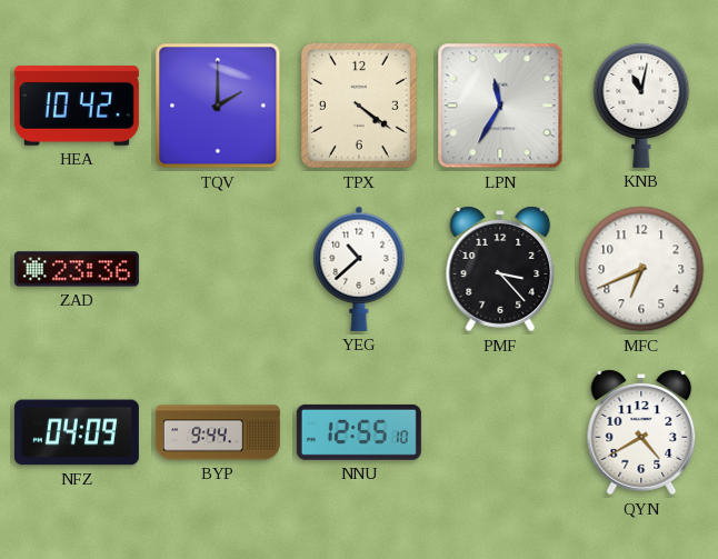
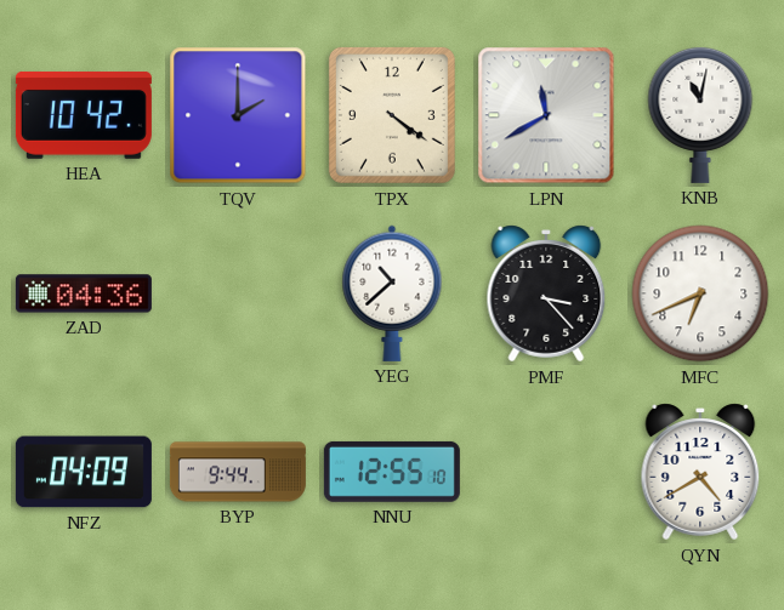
LPN: 11:35 -> 11:40
ZAD: 23:36 -> 04:36
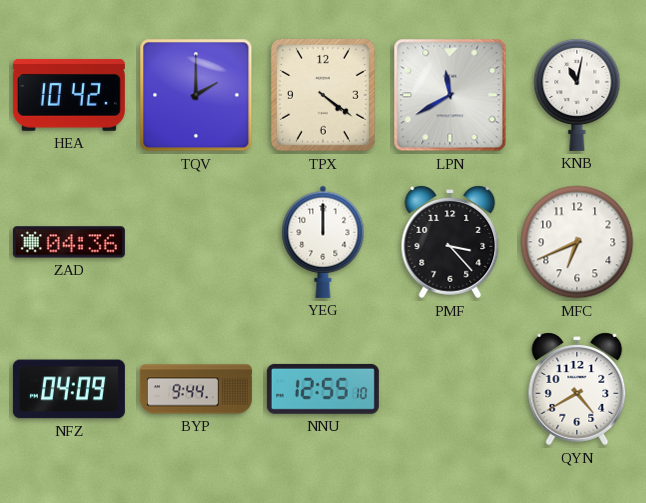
YEG: 10:38 -> 12:00
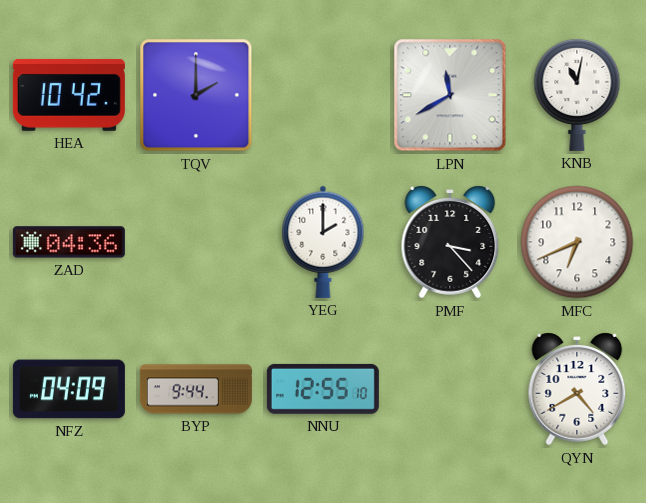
TPX: 4:21 -> none
YEG: 12:00 -> 2:00
